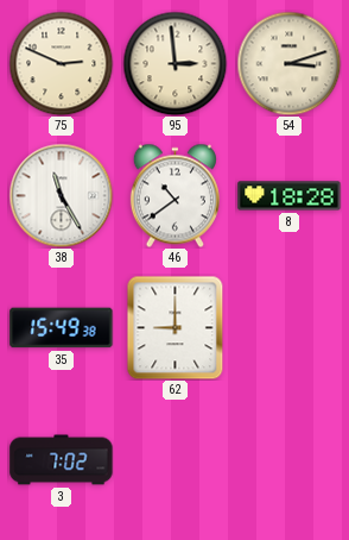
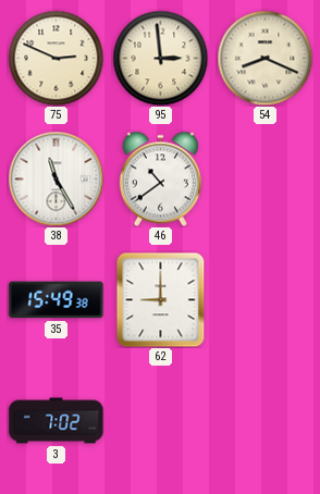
54: 3:12 -> 8:19
8: 18:28 -> none
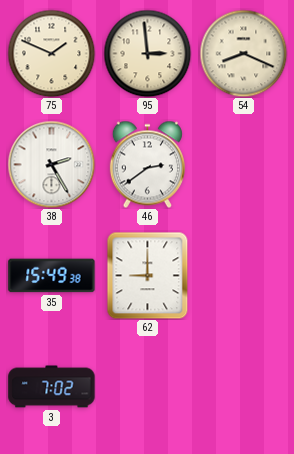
75: 2:49 -> 1:49
38: 11:25 -> 2:25
46: 10:39 -> 2:39
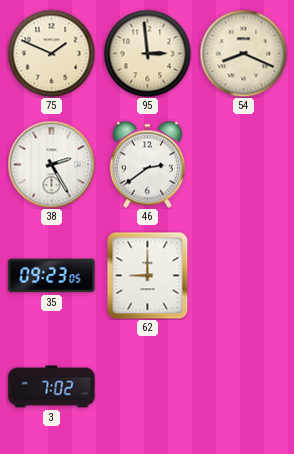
35: 15:49 -> 09:23
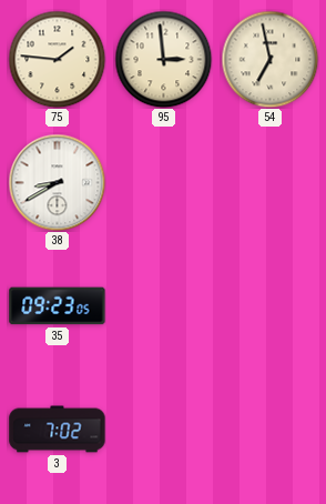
75: 1:49 -> 1:46
54: 8:19 -> 6:58
38: 2:25 -> 8:40
46: 2:39 -> none
62: 9:00 -> none
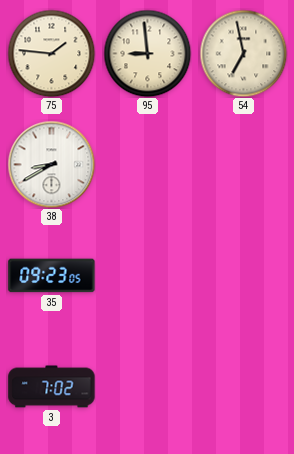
95: 2:59 -> 8:59
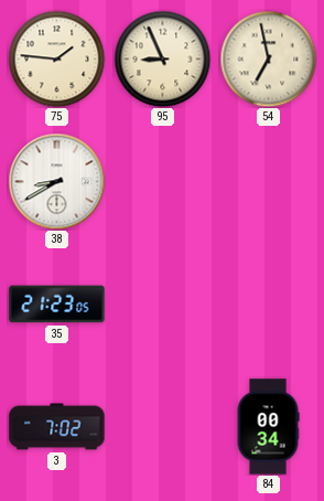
95: 8:59 -> 8:56
35: 09:23 -> 21:23
84: none -> 00:34
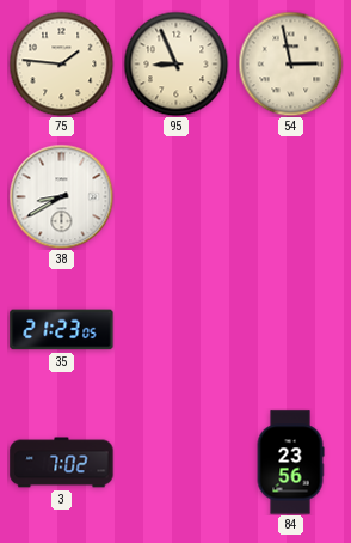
54: 6:58 -> 2:58
84: 00:34 -> 23:56
